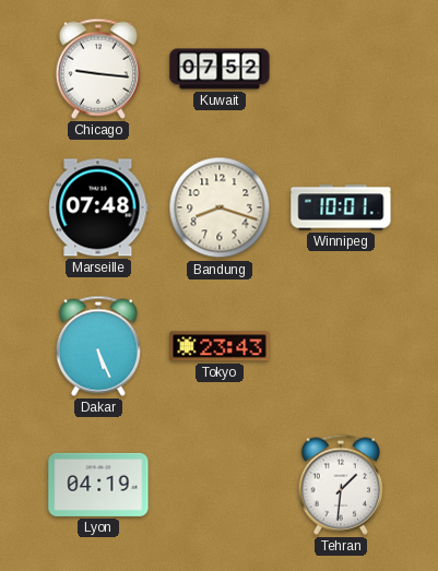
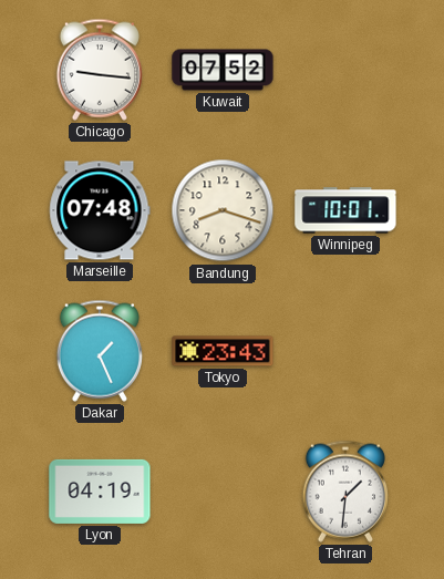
Dakar: 5:26 -> 1:26
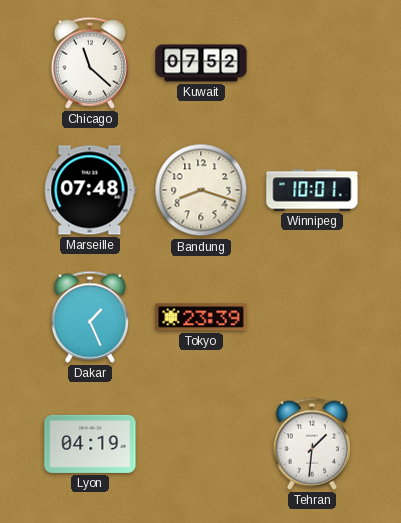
Chicago: 9:16 -> 11:22
Tokyo: 23:43 -> 23:39
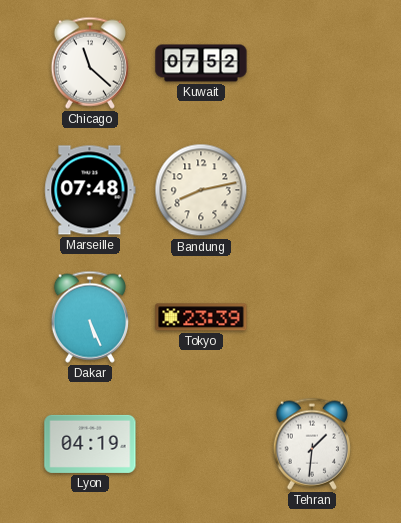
Bandung: 8:18 -> 8:13
Winnipeg: 10:01 -> none
Dakar: 1:26 -> 5:26
